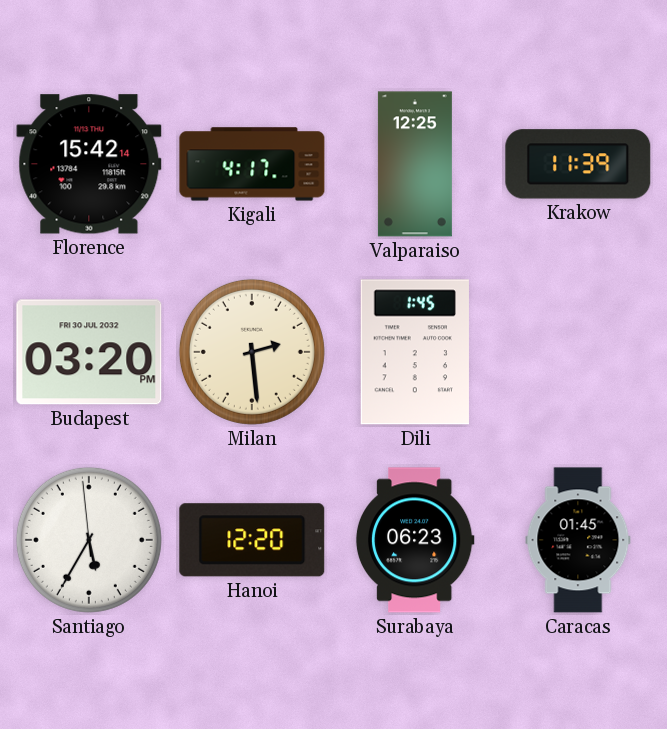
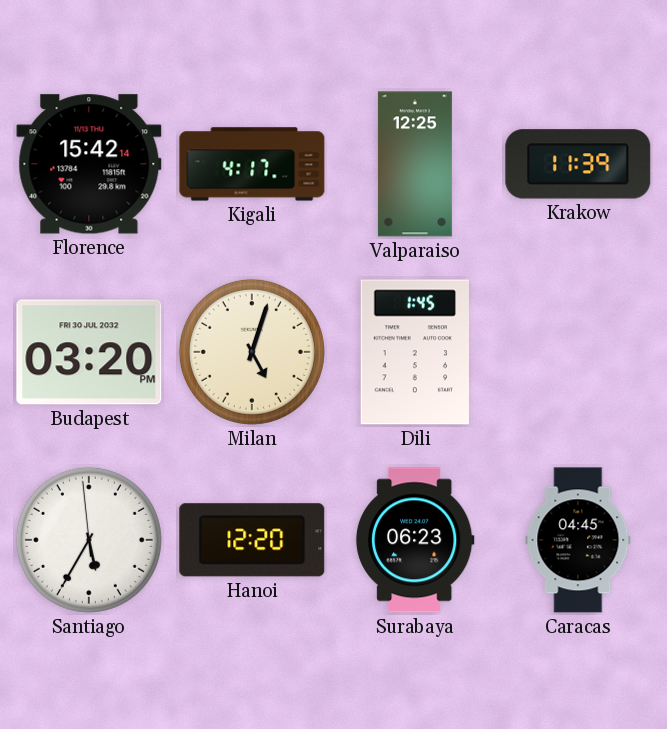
Milan: 2:29 -> 5:03
Caracas: 01:45 -> 04:45
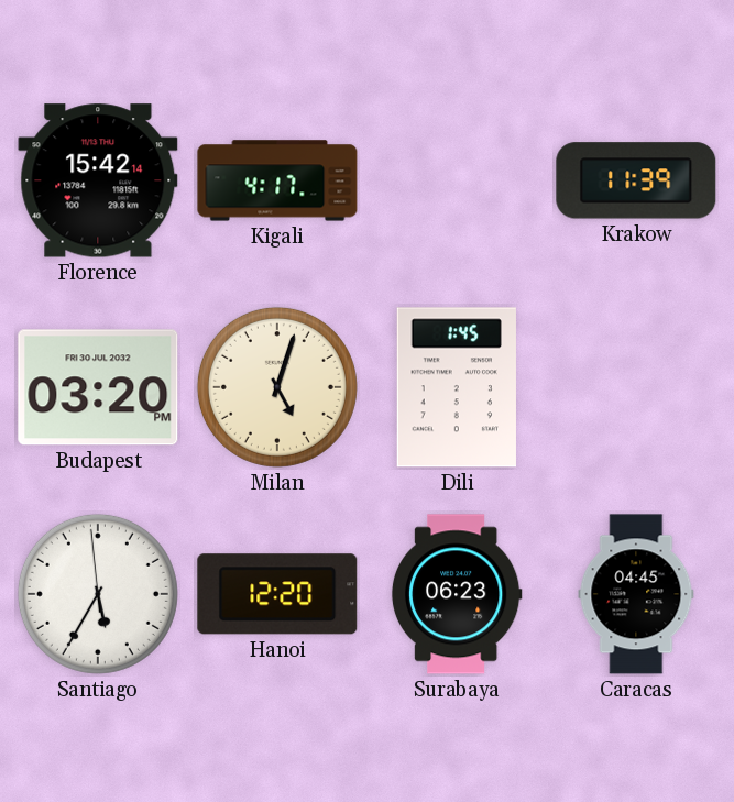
Valparaiso: 12:25 -> none
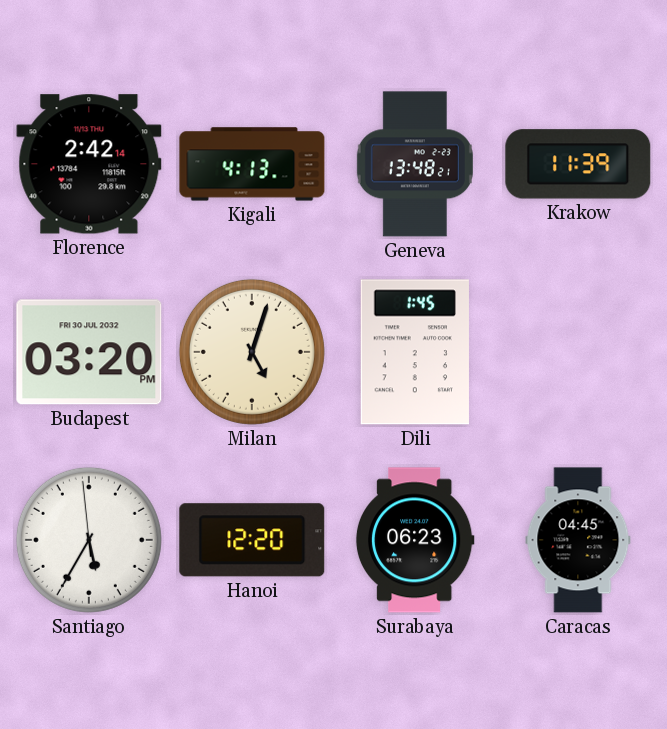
Florence: 15:42 -> 2:42
Kigali: 4:17 -> 4:13
Geneva: none -> 13:48
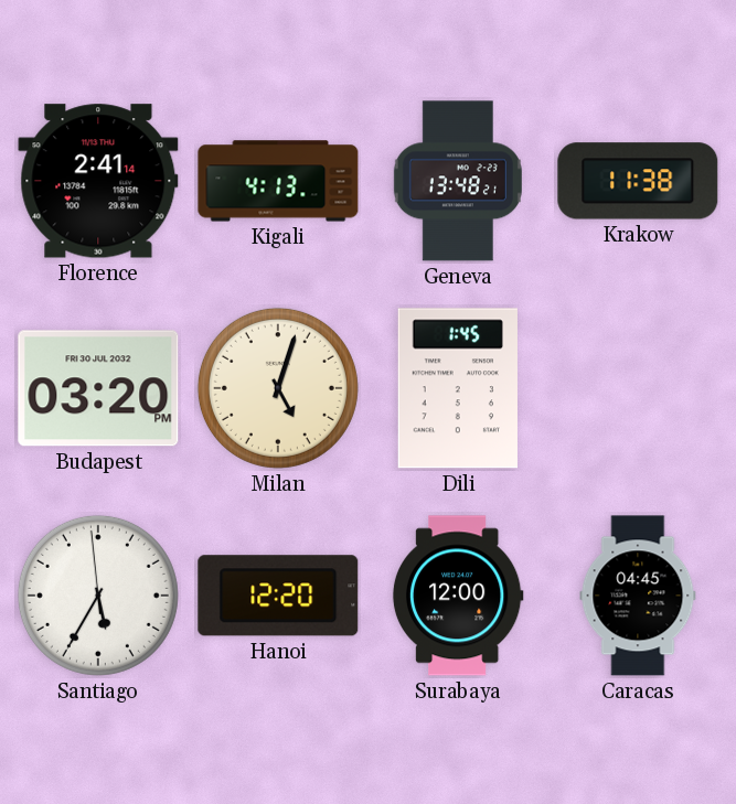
Florence: 2:42 -> 2:41
Krakow: 11:39 -> 11:38
Surabaya: 06:23 -> 12:00
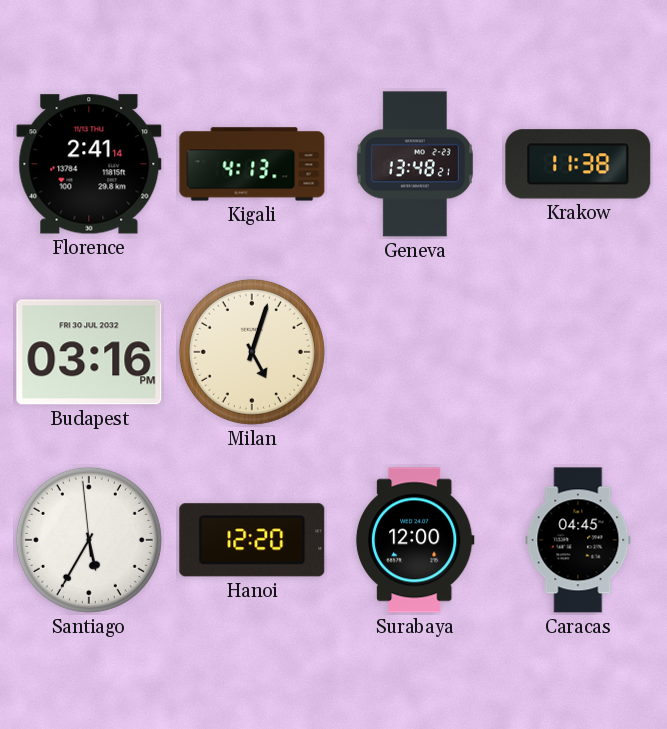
Budapest: 03:20 -> 03:16
Dili: 1:45 -> none
